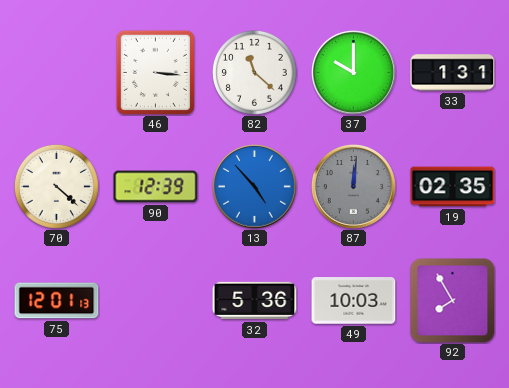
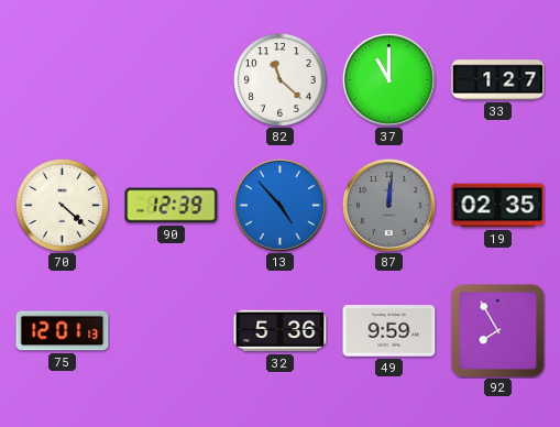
46: 3:16 -> none
37: 10:00 -> 11:00
33: 1:31 -> 1:27
49: 10:03 -> 9:59
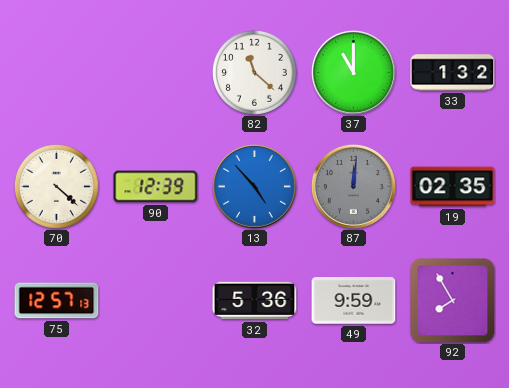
33: 1:27 -> 1:32
75: 12:01 -> 12:57
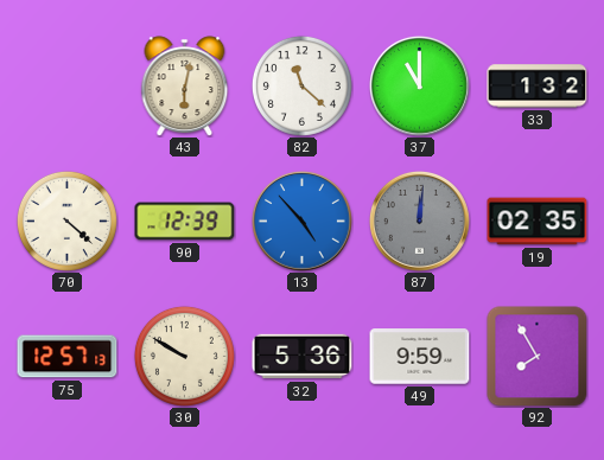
43: none -> 6:02
30: none -> 9:50
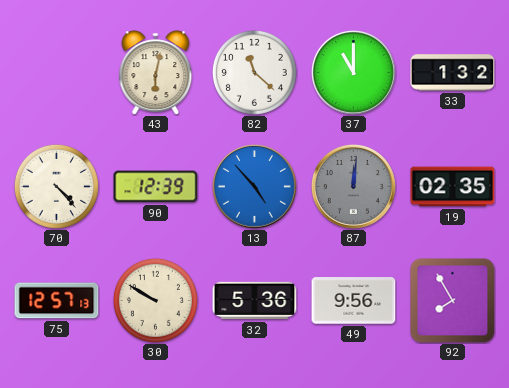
70: 4:22 -> 4:23
49: 9:59 -> 9:56
